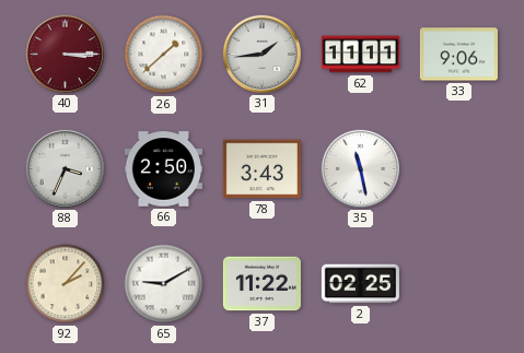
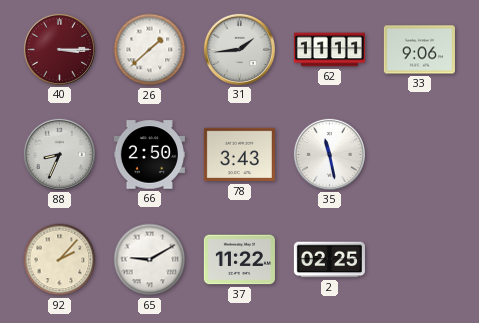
88: 3:34 -> 8:34
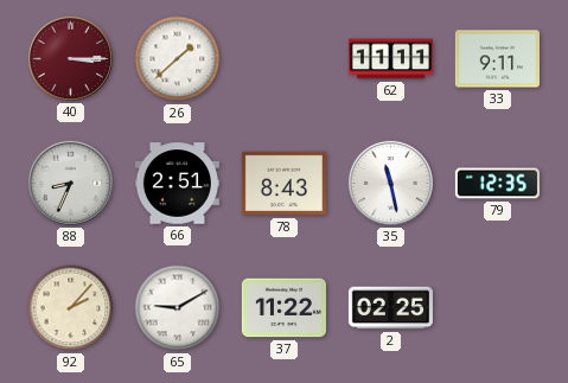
31: 1:44 -> none
33: 9:06 -> 9:11
66: 2:50 -> 2:51
78: 3:43 -> 8:43
79: none -> 12:35
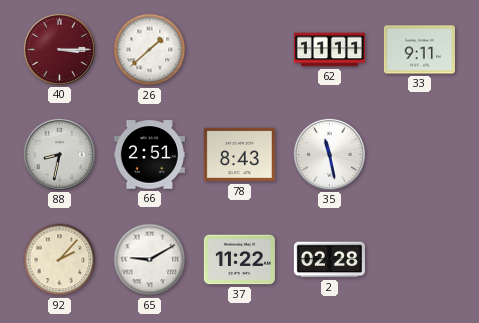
88: 8:34 -> 8:32
79: 12:35 -> none
2: 02:25 -> 02:28
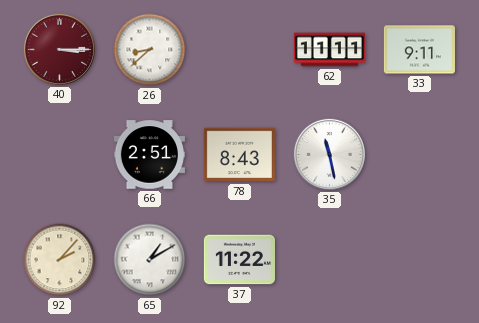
26: 1:38 -> 8:38
88: 8:32 -> none
65: 9:10 -> 1:10
2: 02:28 -> none
